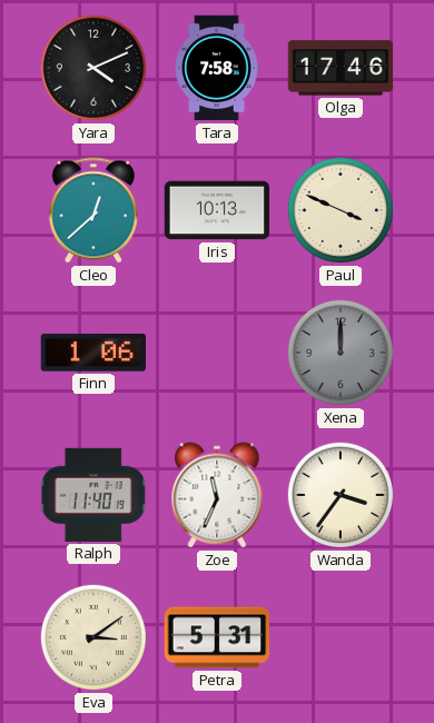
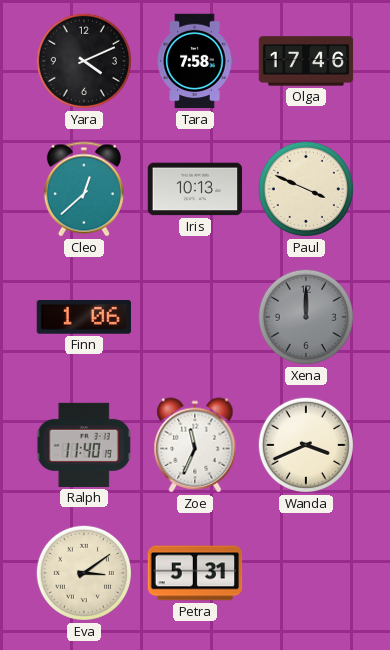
Wanda: 3:36 -> 3:41
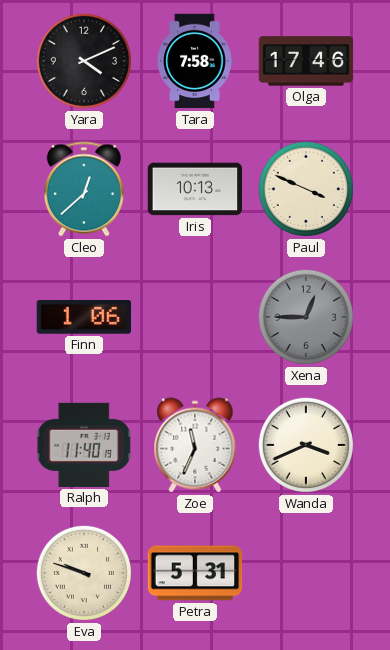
Xena: 12:00 -> 12:45
Eva: 3:09 -> 9:48
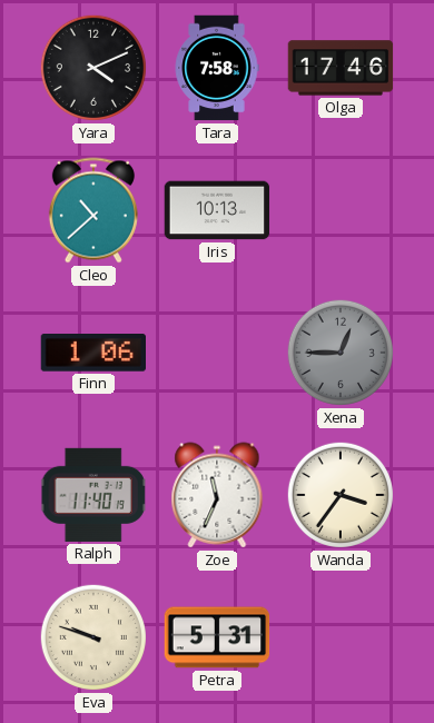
Cleo: 12:38 -> 10:38
Paul: 3:49 -> none
Wanda: 3:41 -> 3:36
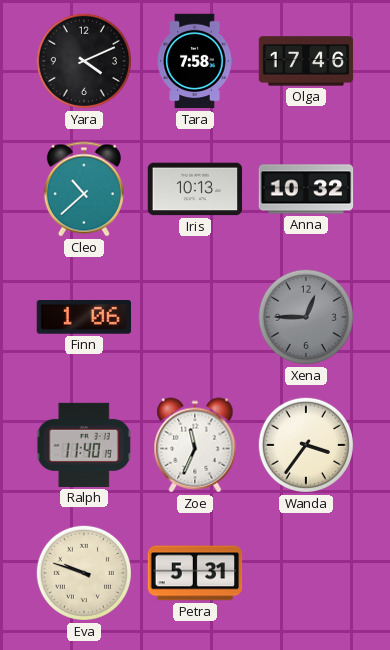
Anna: none -> 10:32
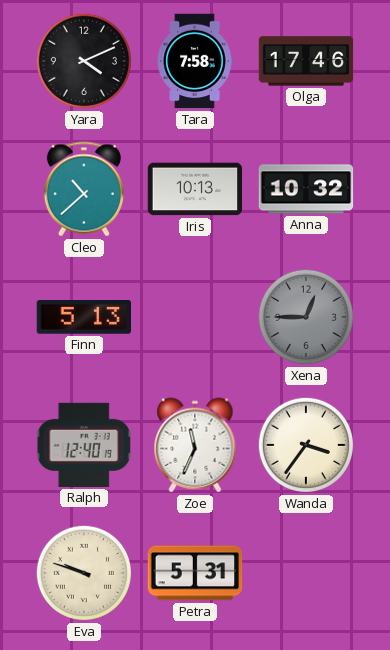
Finn: 1:06 -> 5:13
Ralph: 11:40 -> 12:40
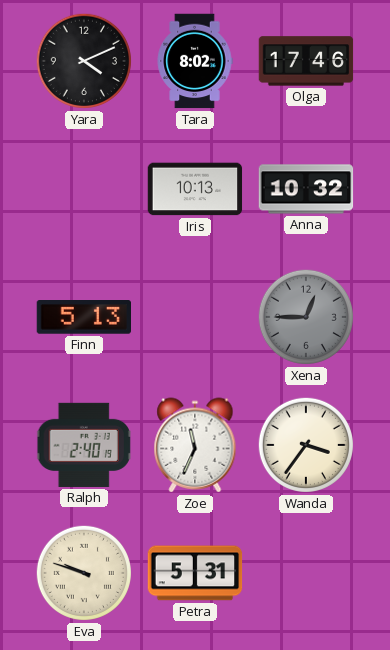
Tara: 7:58 -> 8:02
Cleo: 10:38 -> none
Ralph: 12:40 -> 2:40
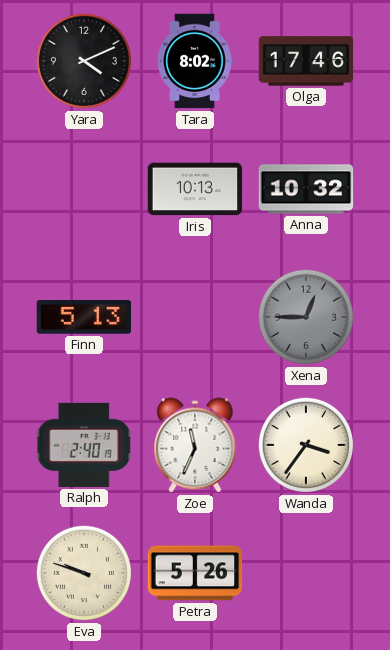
Petra: 5:31 -> 5:26
